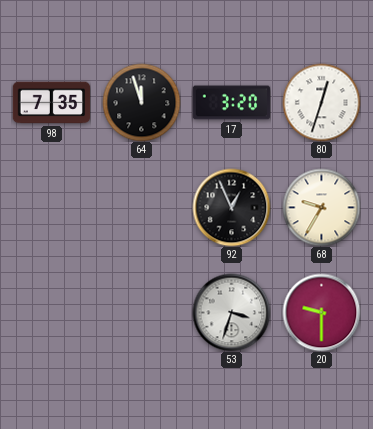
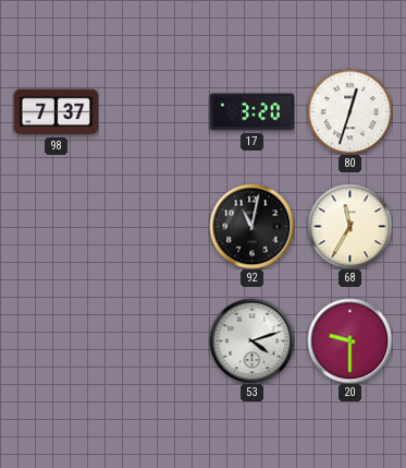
98: 7:35 -> 7:37
64: 11:57 -> none
92: 12:56 -> 11:02
68: 9:35 -> 11:35
53: 3:33 -> 4:12
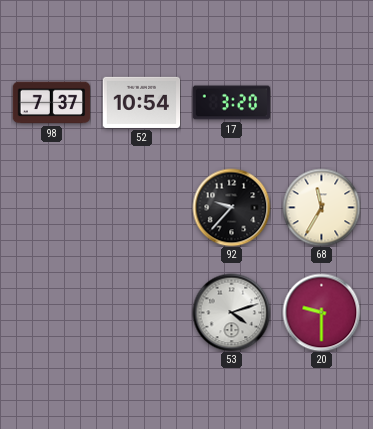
52: none -> 10:54
80: 12:33 -> none
92: 11:02 -> 9:37
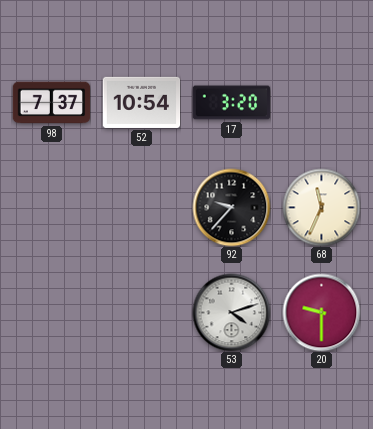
68: 11:35 -> 11:34
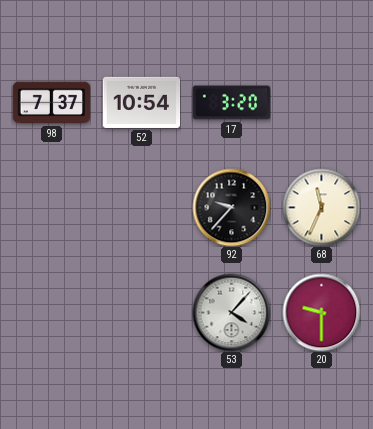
53: 4:12 -> 4:07
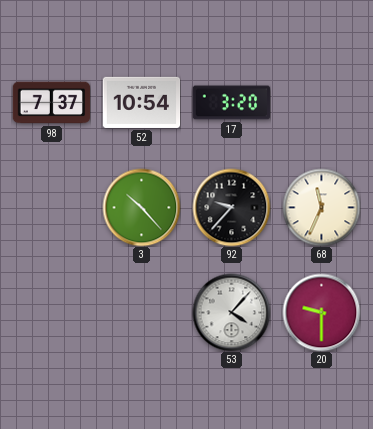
3: none -> 10:23
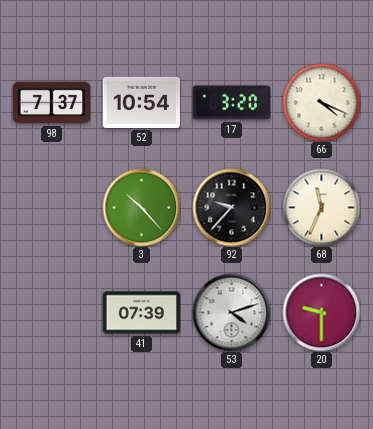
66: none -> 4:19
41: none -> 07:39
53: 4:07 -> 4:12
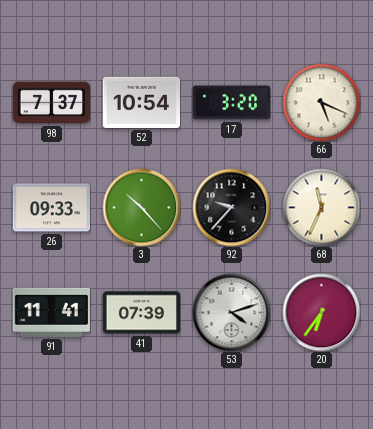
66: 4:19 -> 5:19
26: none -> 09:33
91: none -> 11:41
20: 9:30 -> 6:36
